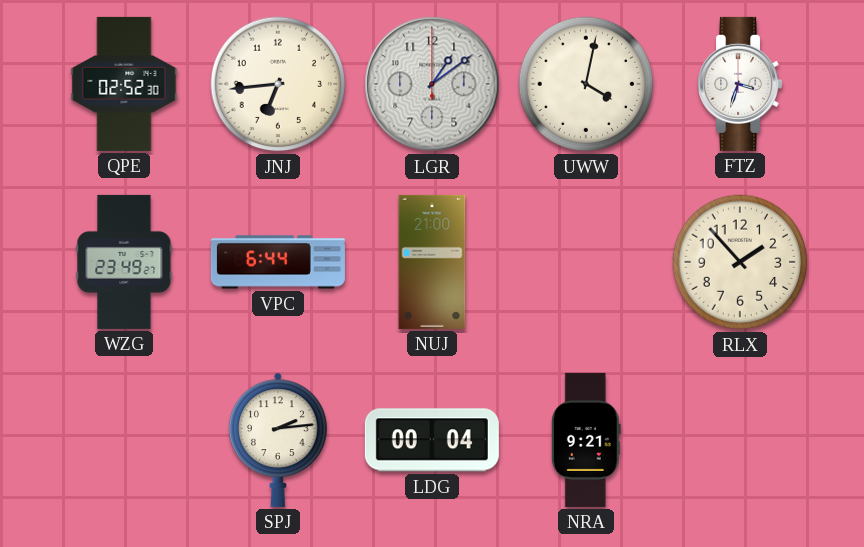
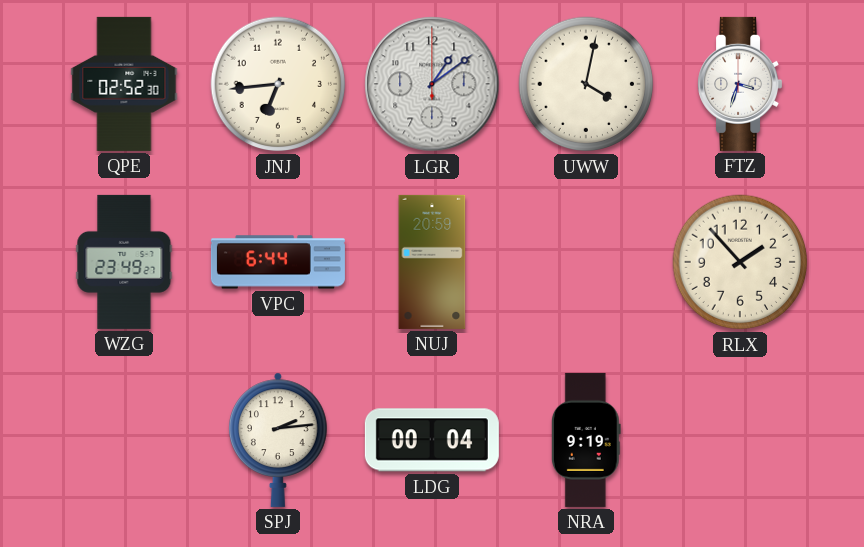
NUJ: 21:00 -> 20:59
NRA: 9:21 -> 9:19
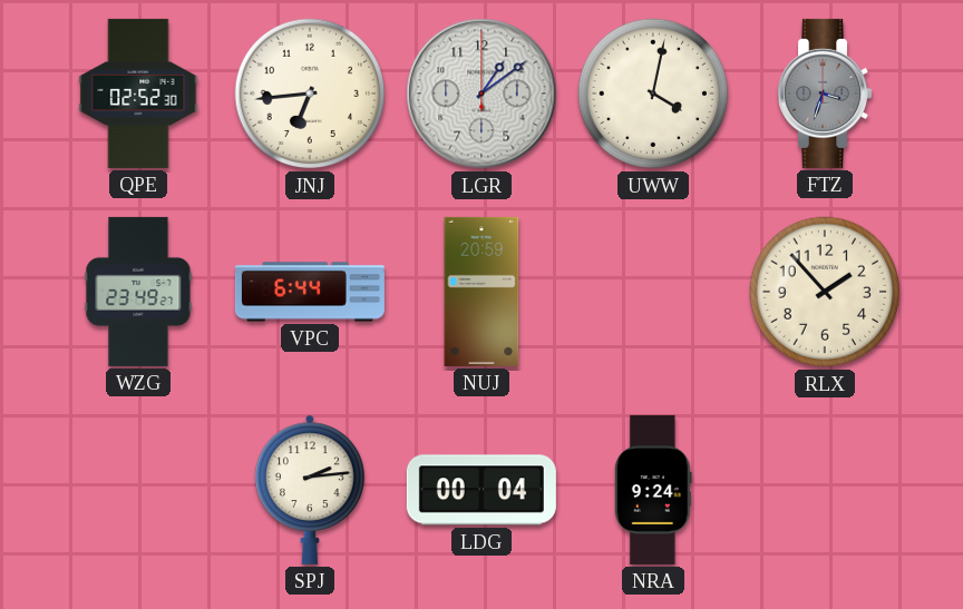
FTZ dial: white -> grey
NRA: 9:19 -> 9:24
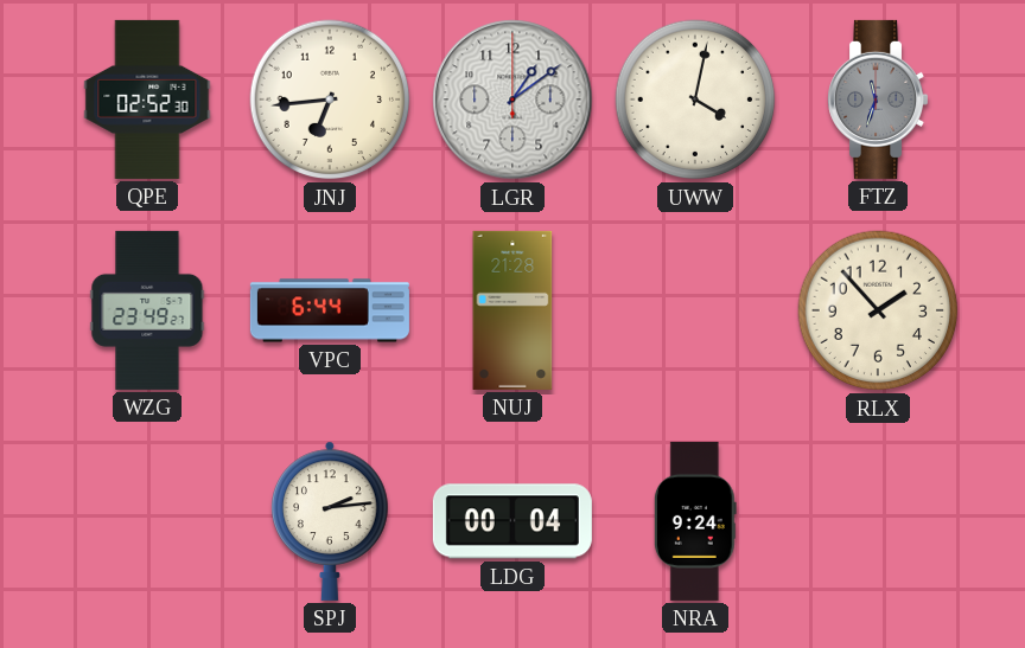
FTZ: 3:33 -> 11:33
NUJ: 20:59 -> 21:28
